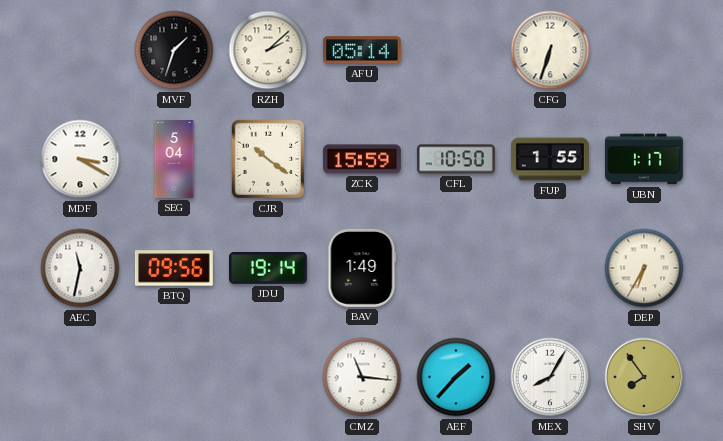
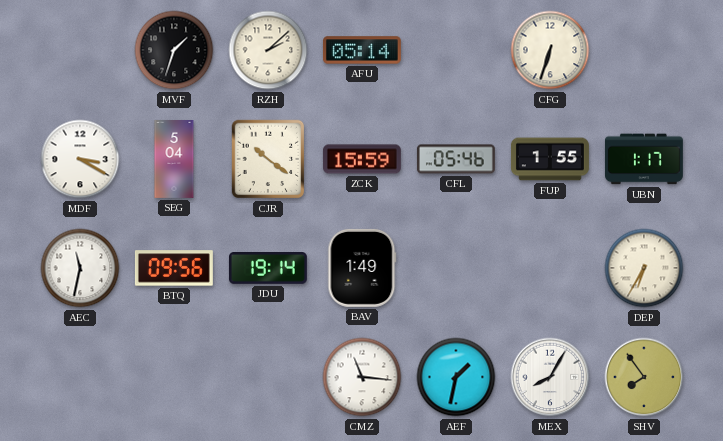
CFL: 10:50 -> 05:46
AEF: 1:37 -> 1:32
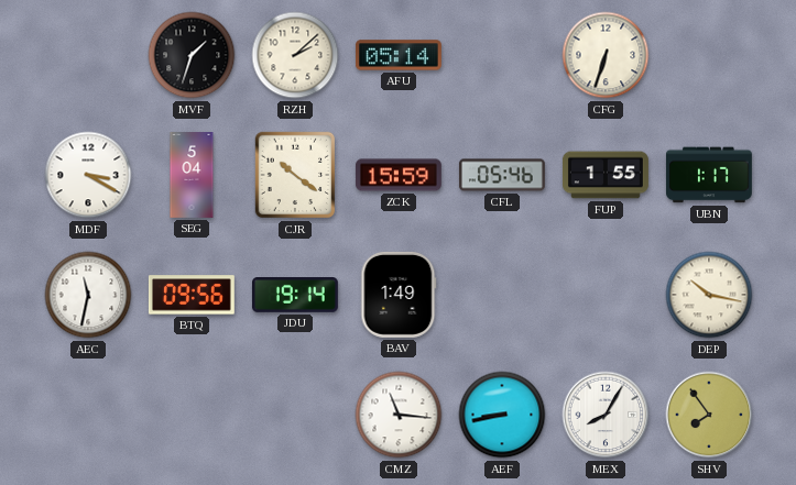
DEP: 6:35 -> 10:17
AEF: 1:32 -> 8:43
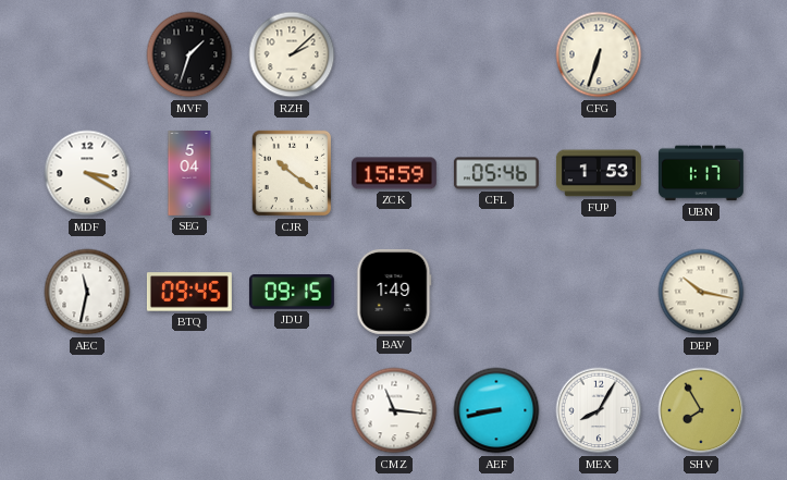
AFU: 05:14 -> none
FUP: 1:55 -> 1:53
BTQ: 09:56 -> 09:45
JDU: 19:14 -> 09:15
SHV: 7:54 -> 7:55
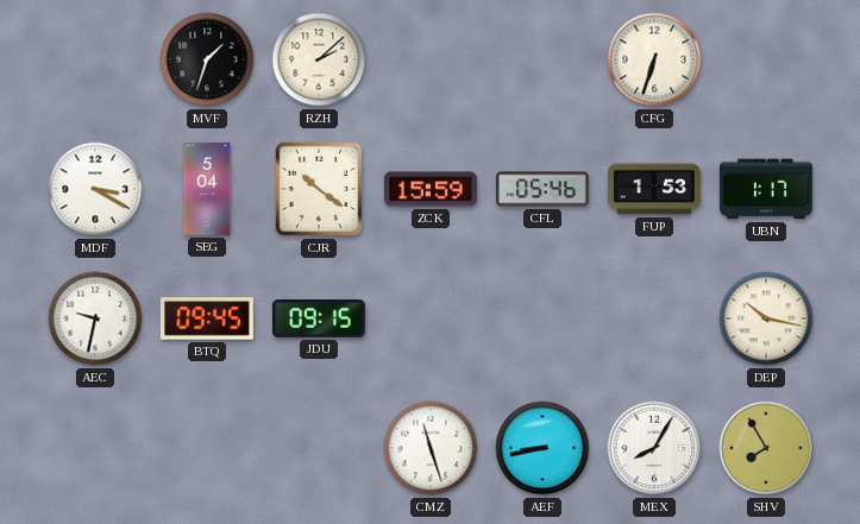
AEC: 11:32 -> 9:32
BAV: 1:49 -> none
CMZ: 11:16 -> 11:27
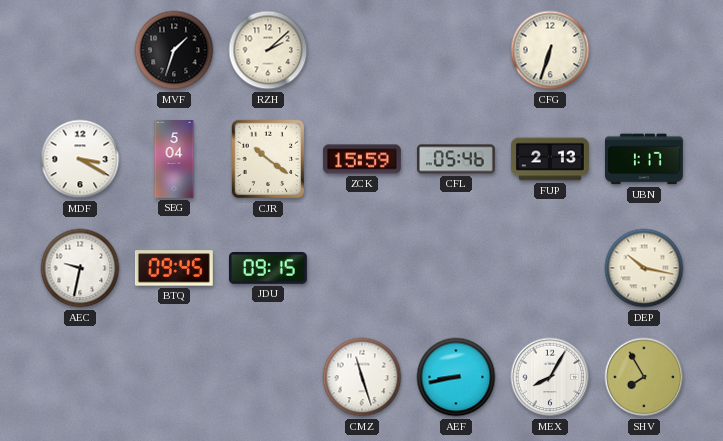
FUP: 1:53 -> 2:13
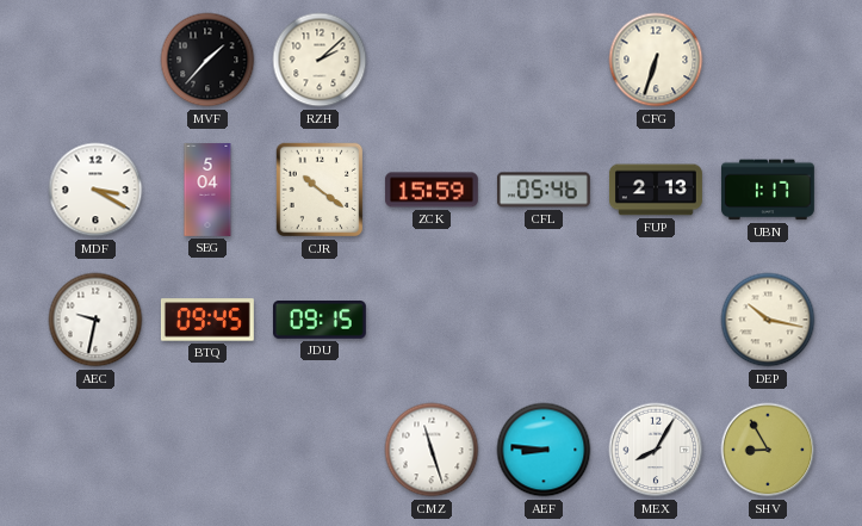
MVF: 1:33 -> 1:37
AEF: 8:43 -> 8:46
SHV: 7:55 -> 8:55
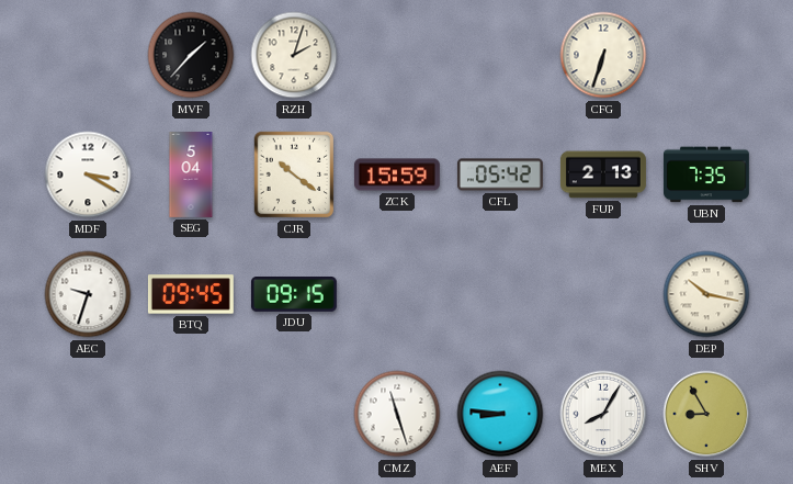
RZH: 2:08 -> 2:03
CFL: 05:46 -> 05:42
UBN: 1:17 -> 7:35
AEC: 9:32 -> 9:33
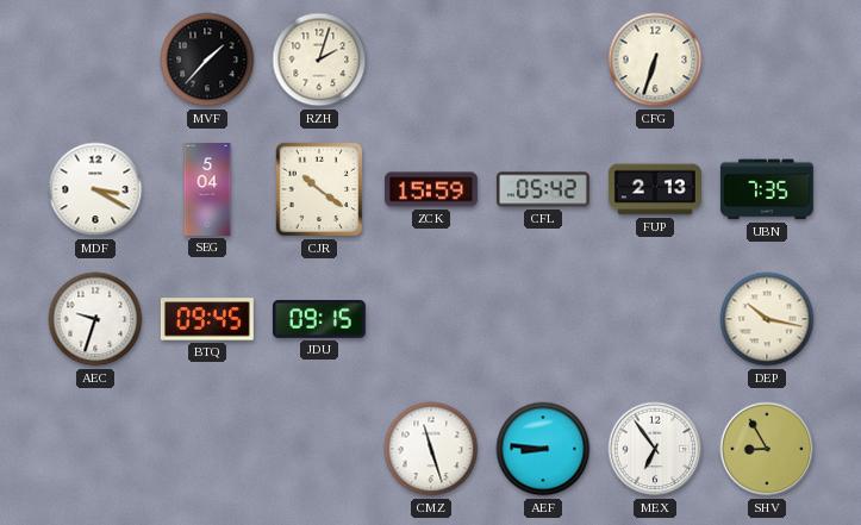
MEX: 8:05 -> 6:54
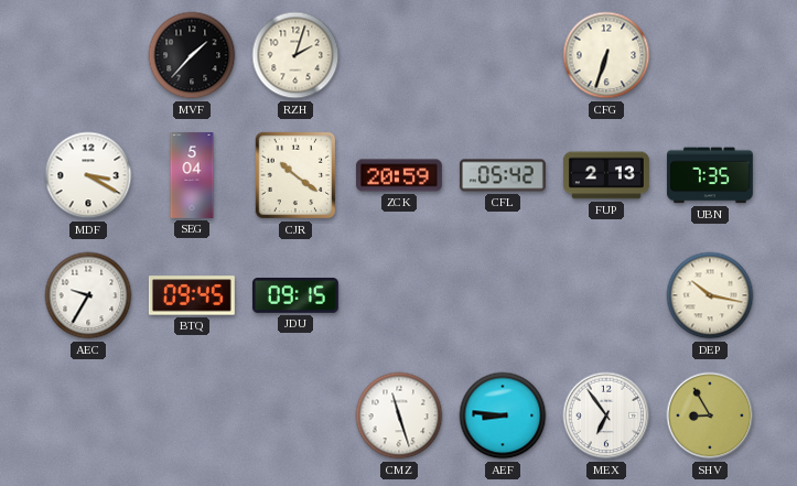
ZCK: 15:59 -> 20:59
AEC: 9:33 -> 9:35
